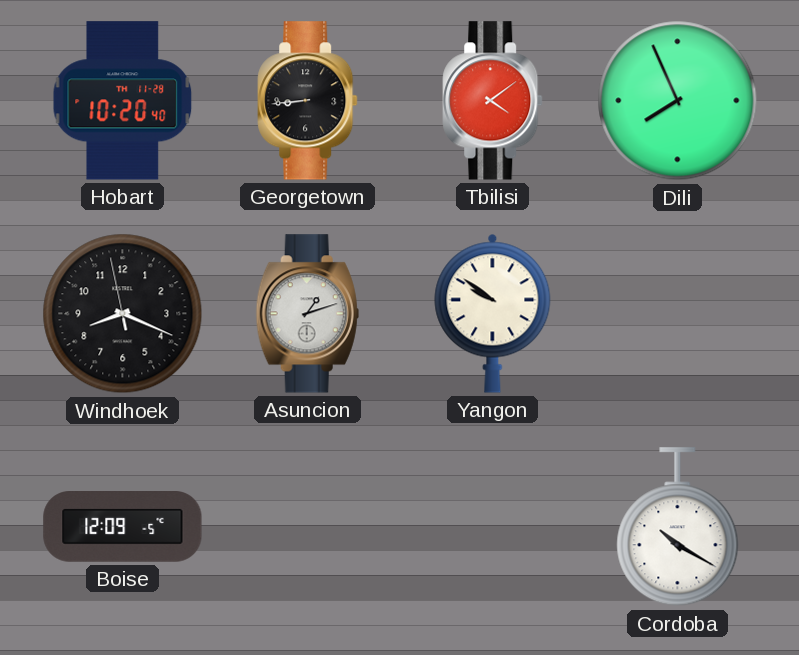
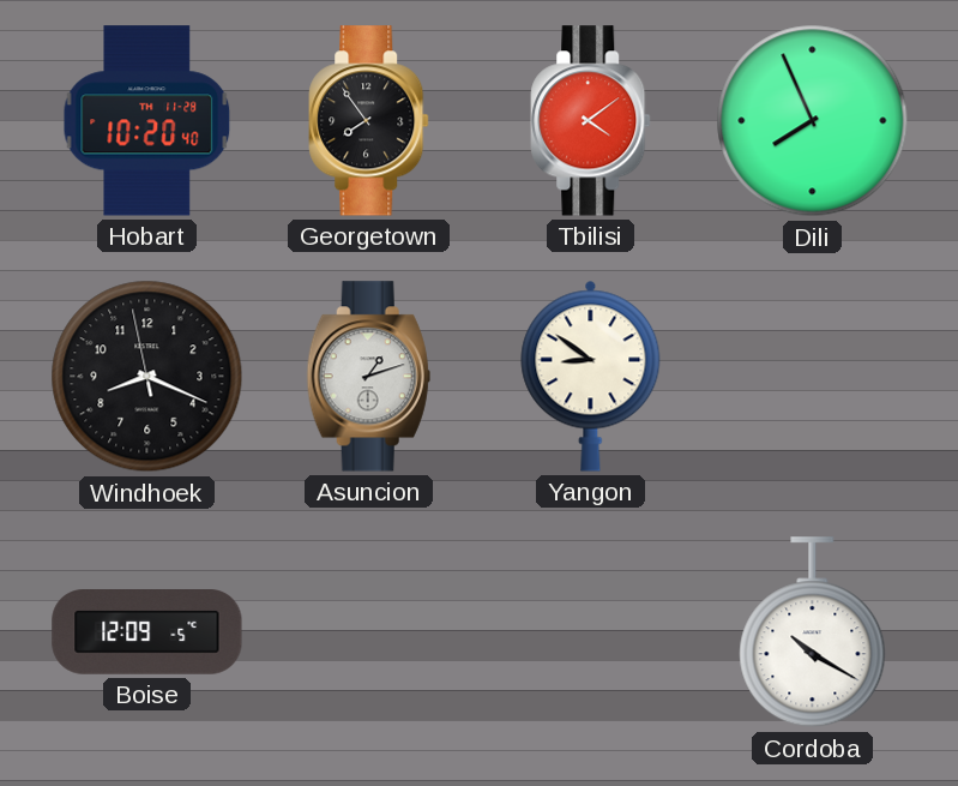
Georgetown: 8:44 -> 7:54
Yangon: 9:51 -> 8:51
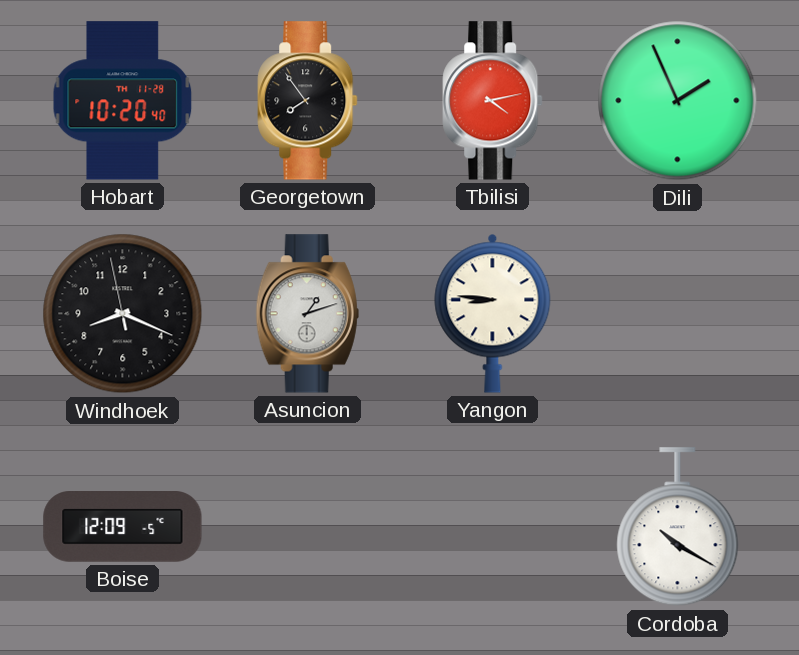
Tbilisi: 4:09 -> 4:13
Dili: 7:56 -> 1:56
Yangon: 8:51 -> 8:46
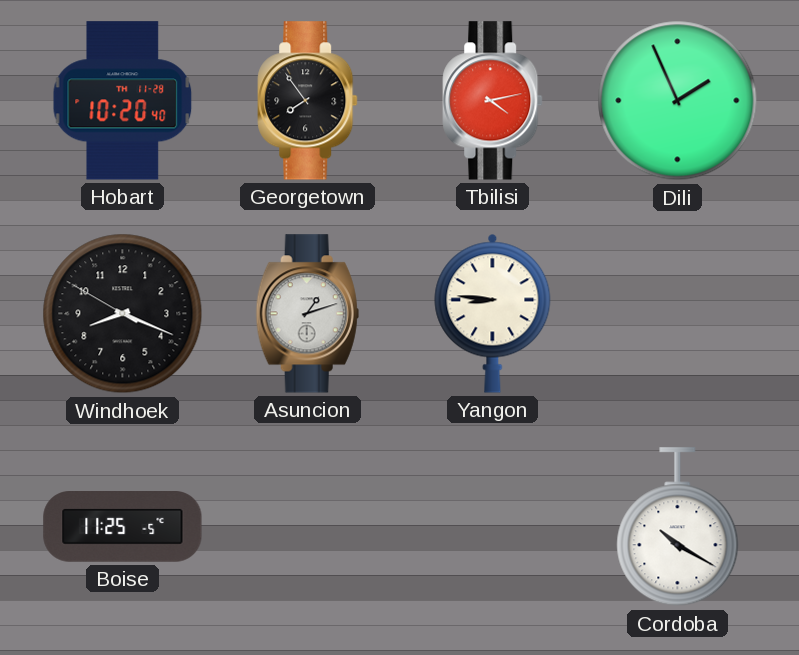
Windhoek: 8:18:58 -> 8:18:50
Boise: 12:09 -> 11:25
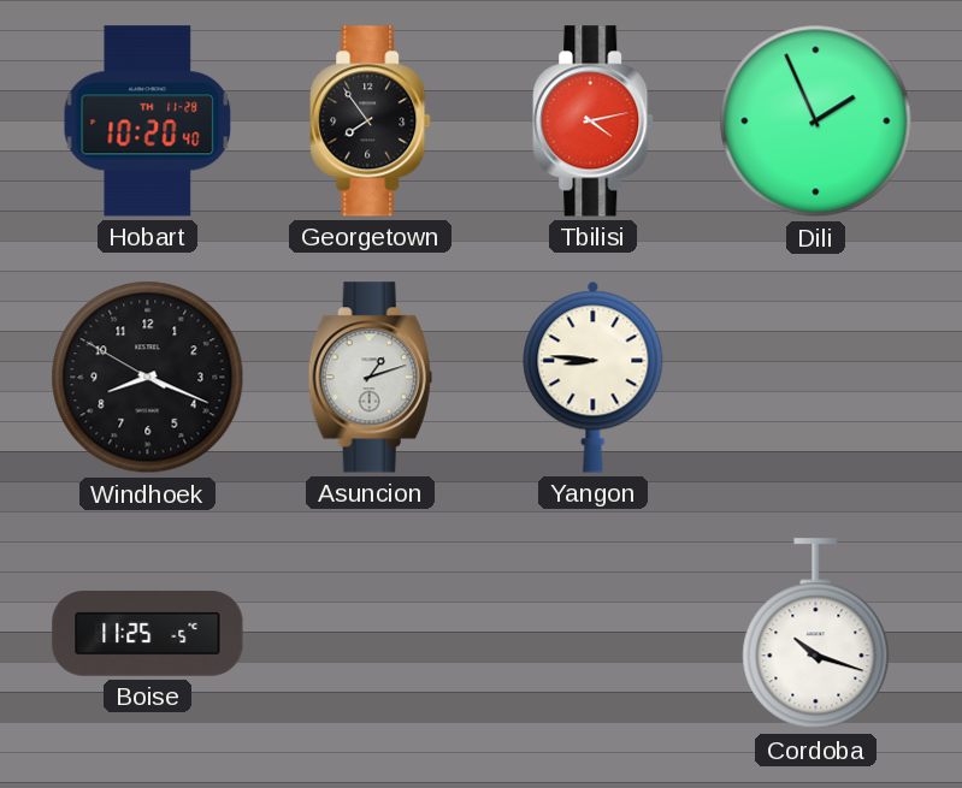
Cordoba: 10:20 -> 10:18
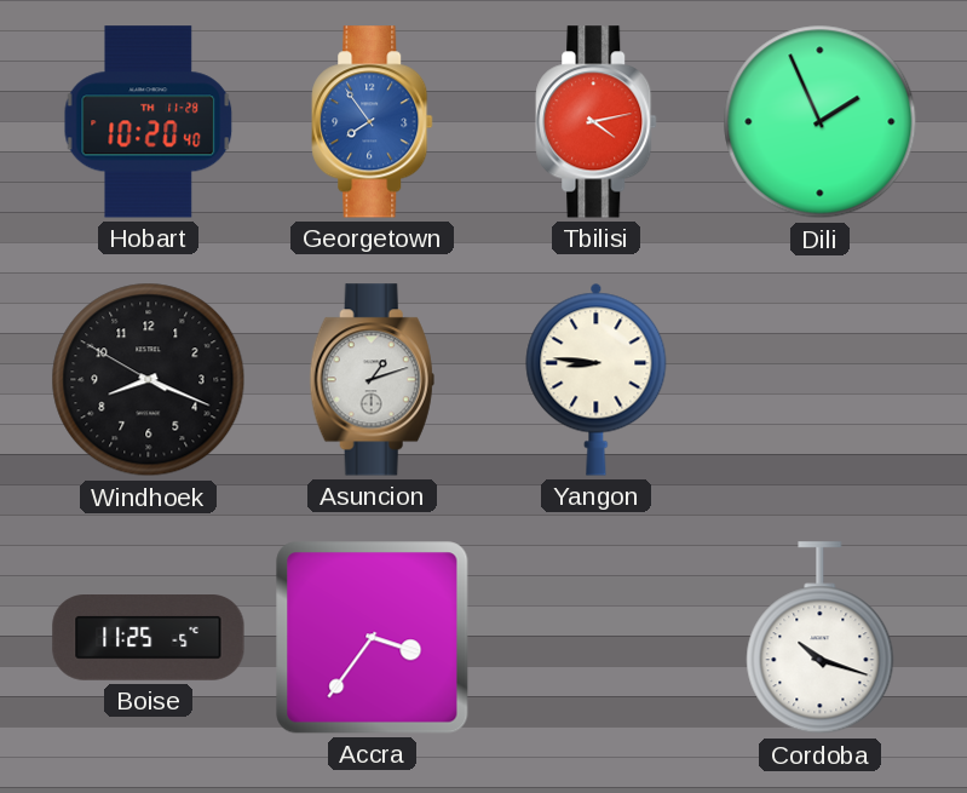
Georgetown dial: black -> blue
Accra: none -> 3:36
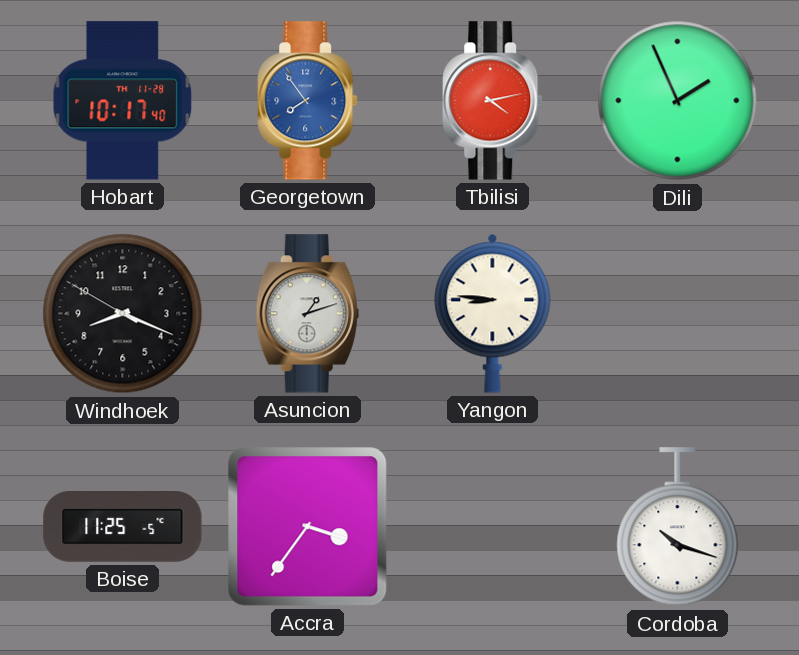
Hobart: 10:20 -> 10:17
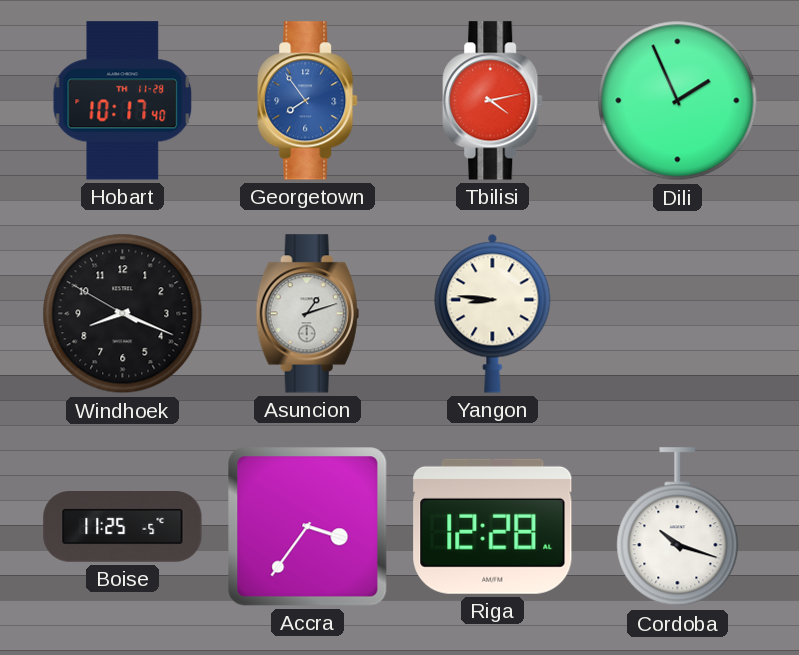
Riga: none -> 12:28
